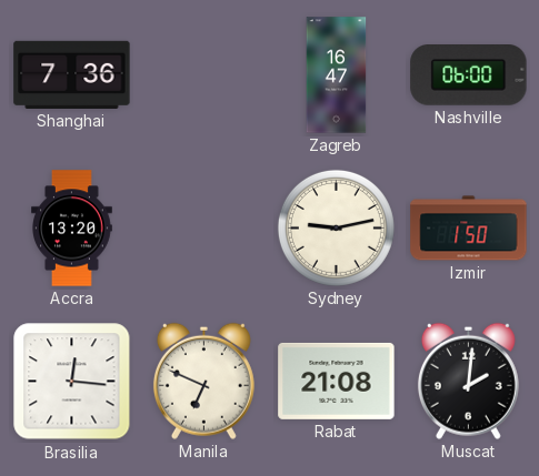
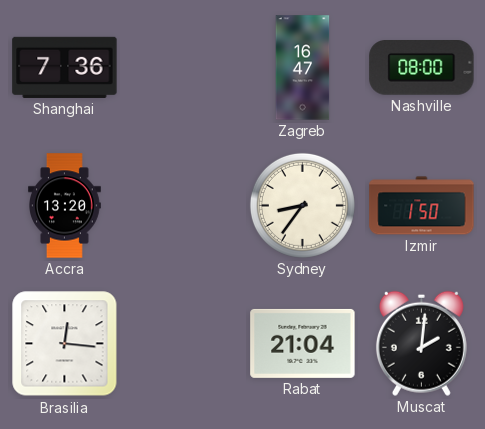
Nashville: 06:00 -> 08:00
Sydney: 9:13 -> 8:36
Manila: 6:49 -> none
Rabat: 21:08 -> 21:04
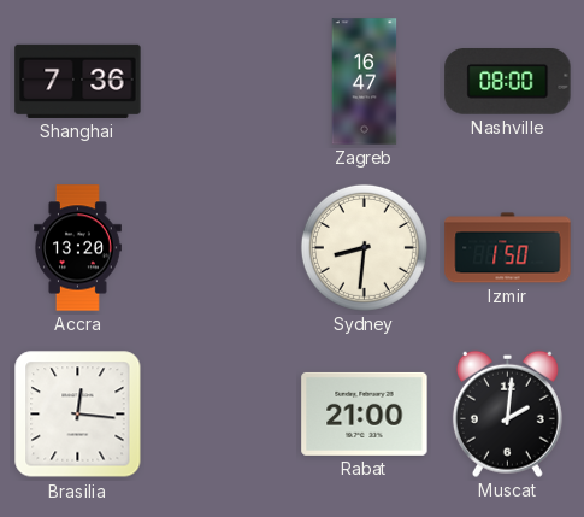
Sydney: 8:36 -> 8:31
Rabat: 21:04 -> 21:00
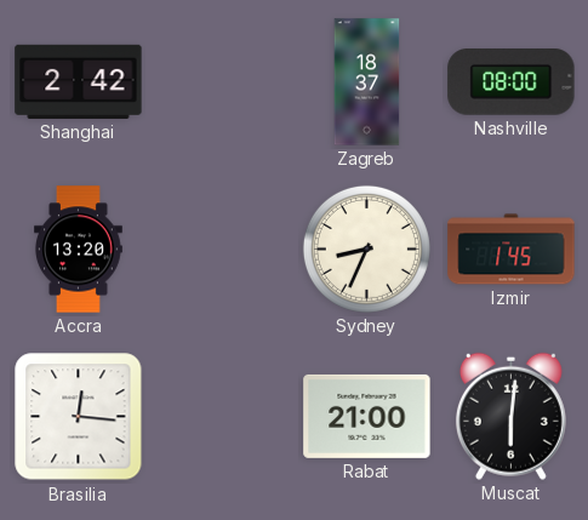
Shanghai: 7:36 -> 2:42
Zagreb: 16:47 -> 18:37
Sydney: 8:31 -> 8:34
Izmir: 1:50 -> 1:45
Muscat: 2:01 -> 6:01
